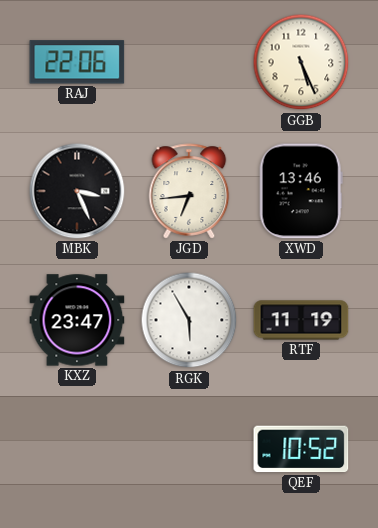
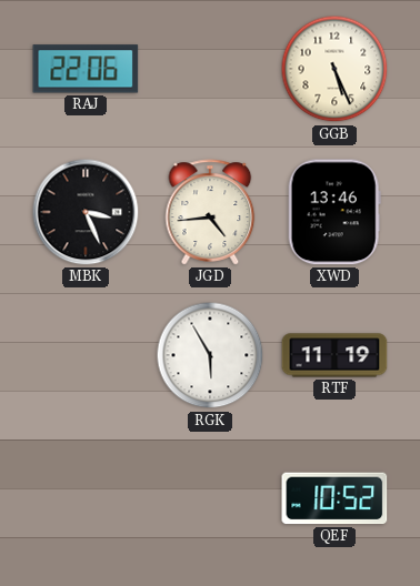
JGD: 6:44 -> 4:44
KXZ: 23:47 -> none
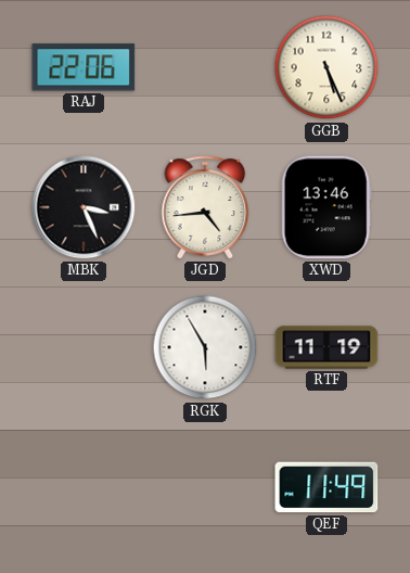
QEF: 10:52 -> 11:49
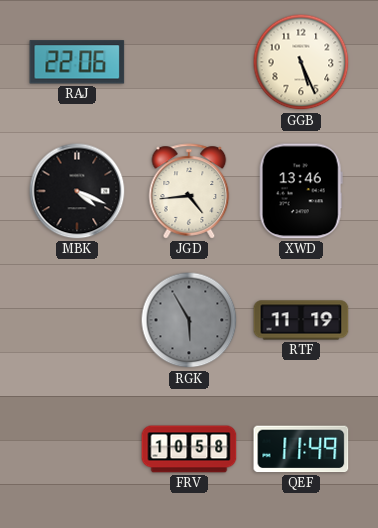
MBK: 3:26 -> 4:19
RGK dial: white -> grey
FRV: none -> 10:58
